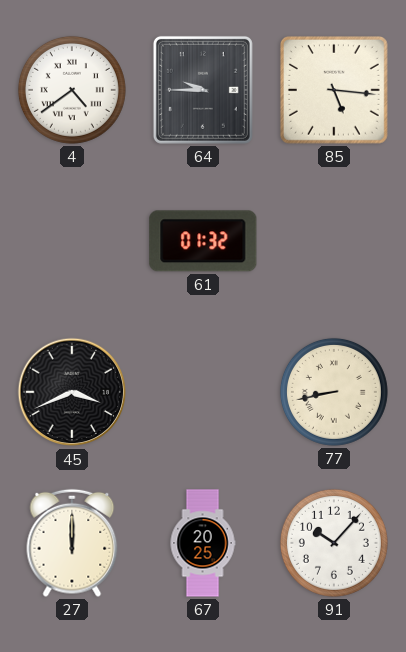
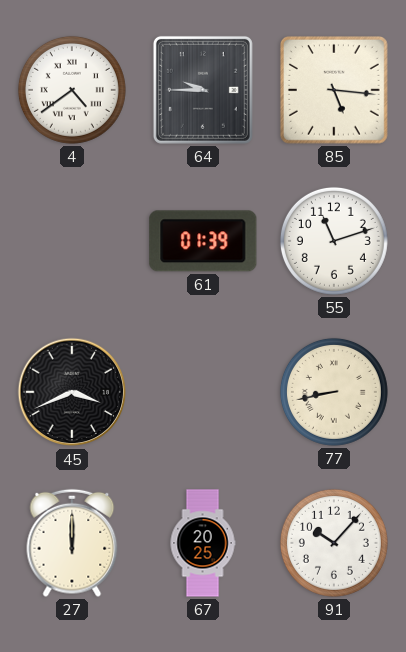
61: 01:32 -> 01:39
55: none -> 11:12
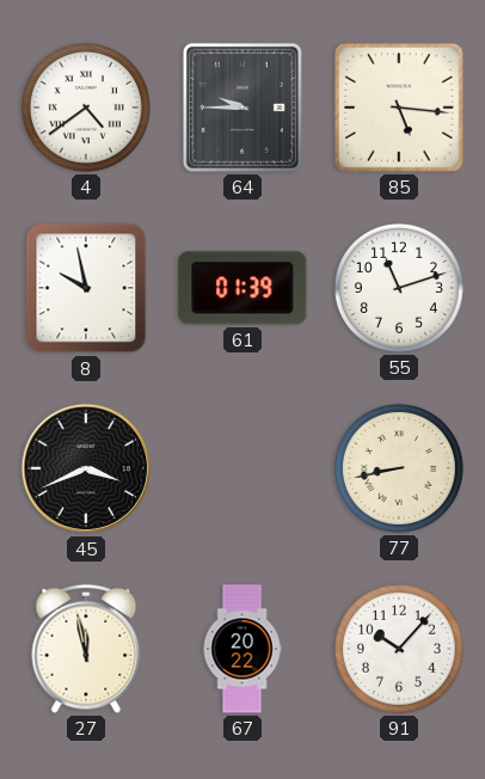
8: none -> 9:58
27: 12:00 -> 11:58
67: 20:25 -> 20:22
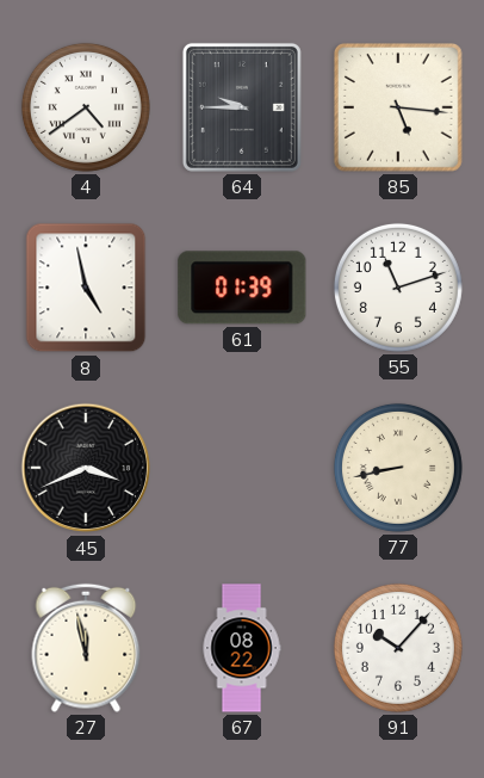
8: 9:58 -> 4:58
67: 20:22 -> 08:22
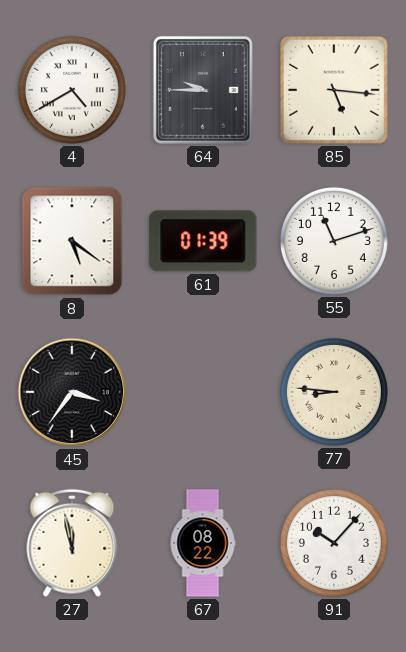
4: 4:39 -> 4:40
8: 4:58 -> 5:21
45: 3:41 -> 3:36
77: 8:43 -> 8:46
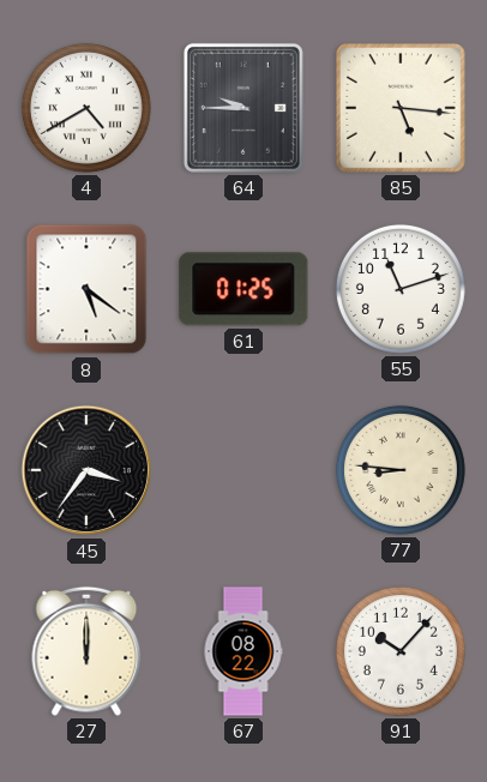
61: 01:39 -> 01:25
27: 11:58 -> 12:00
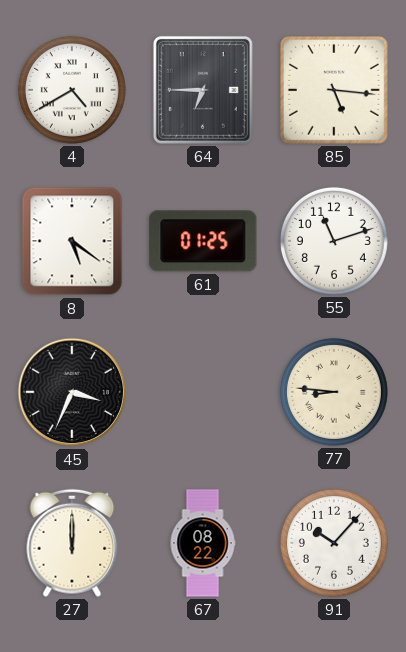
64: 9:45 -> 6:45
45: 3:36 -> 3:34
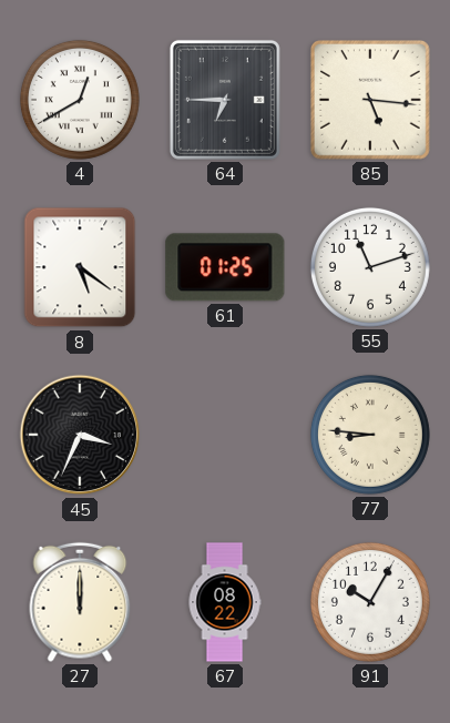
4: 4:40 -> 12:40
91: 10:07 -> 10:05
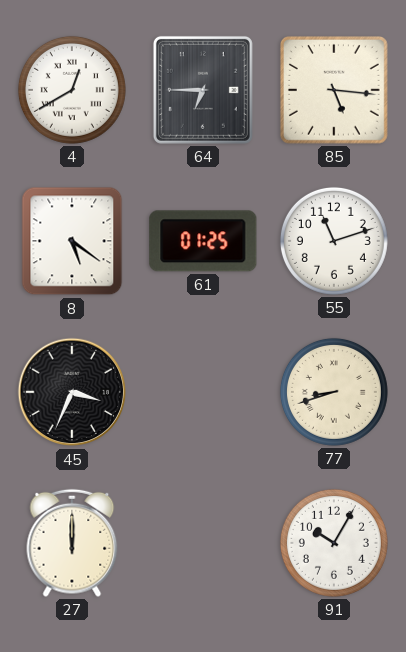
77: 8:46 -> 8:42
67: 08:22 -> none
